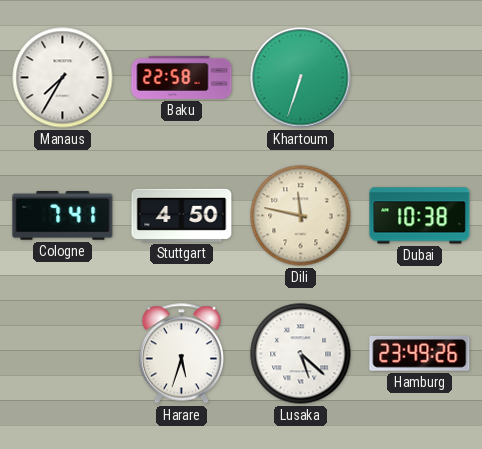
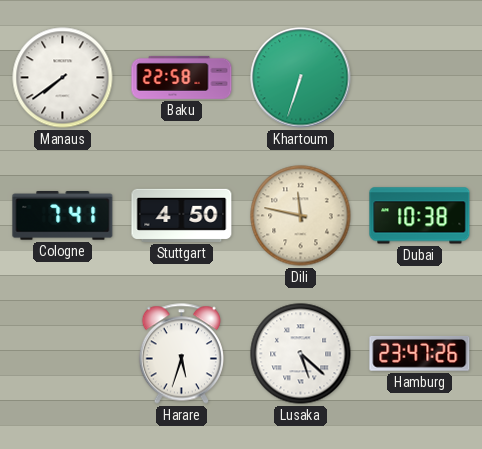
Manaus: 7:35 -> 7:39
Hamburg: 23:49 -> 23:47
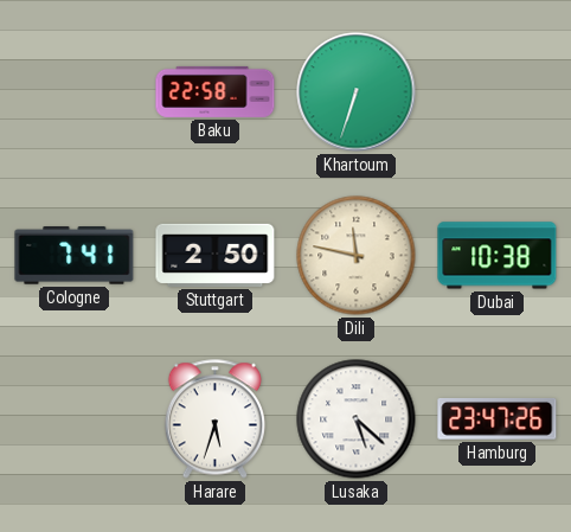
Manaus: 7:39 -> none
Stuttgart: 4:50 -> 2:50
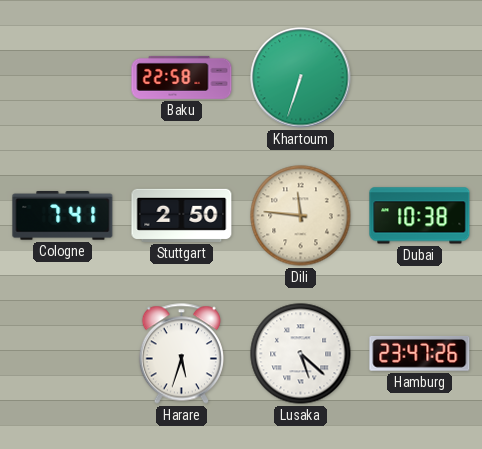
Dili: 11:47 -> 11:46
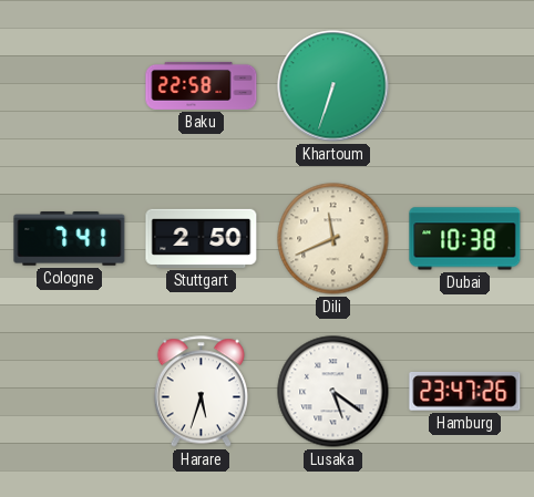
Dili: 11:46 -> 11:41
Lusaka: 5:22 -> 5:21
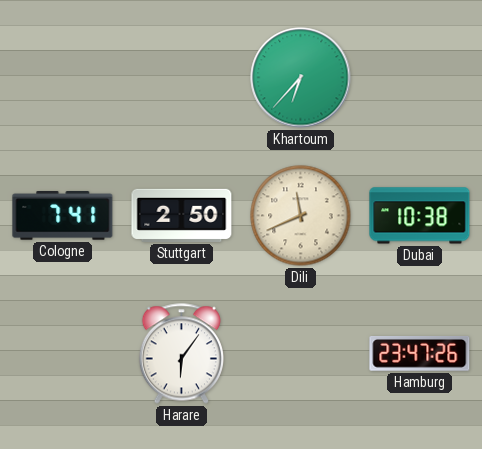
Baku: 22:58 -> none
Khartoum: 6:33 -> 6:37
Harare: 5:33 -> 6:06
Lusaka: 5:21 -> none
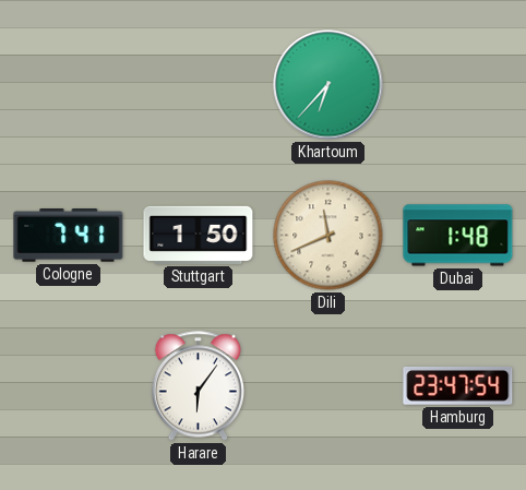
Stuttgart: 2:50 -> 1:50
Dubai: 10:38 -> 1:48
Hamburg: 23:47:26 -> 23:47:54
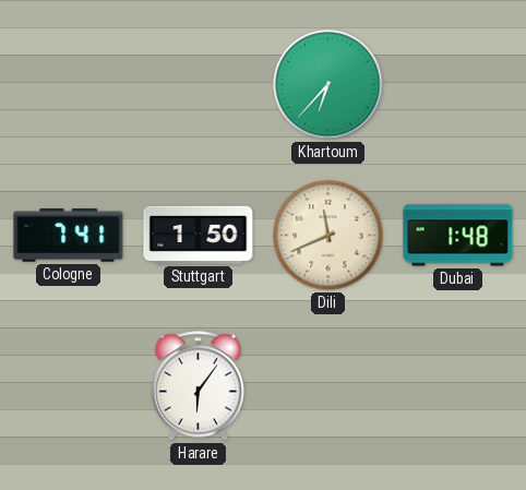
Hamburg: 23:47 -> none
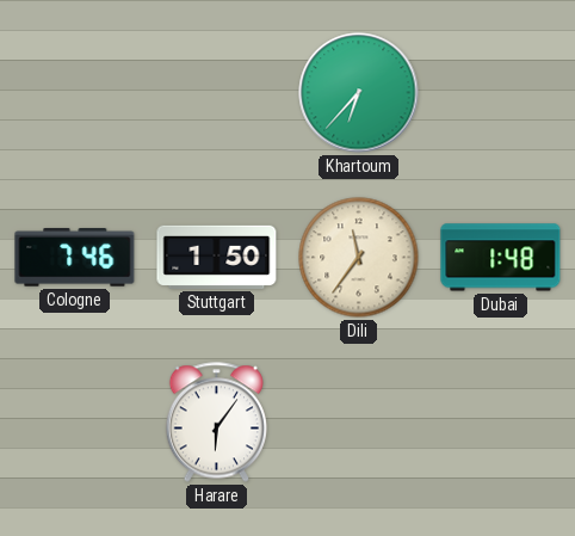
Cologne: 7:41 -> 7:46
Dili: 11:41 -> 11:36
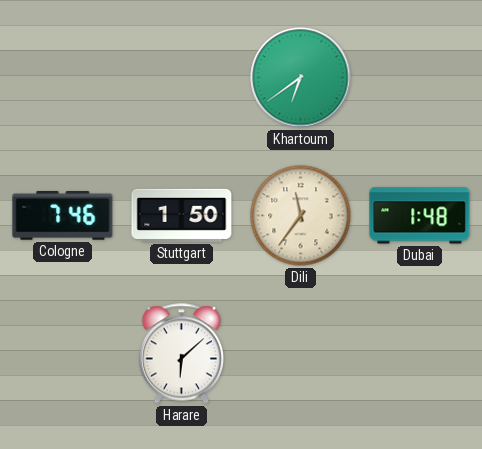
Khartoum: 6:37 -> 6:39
Harare: 6:06 -> 6:08
